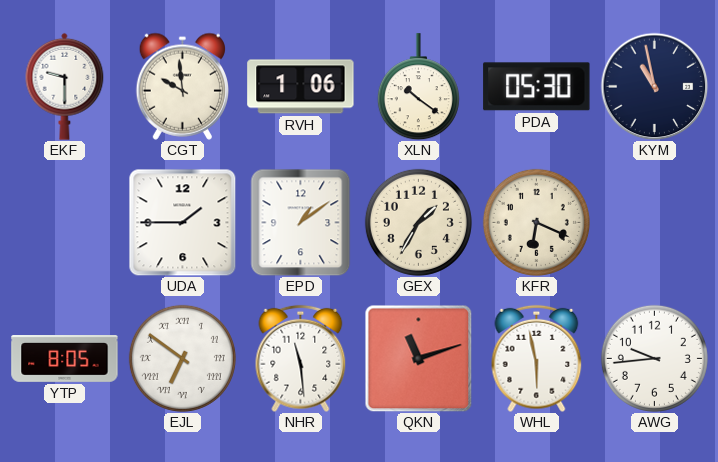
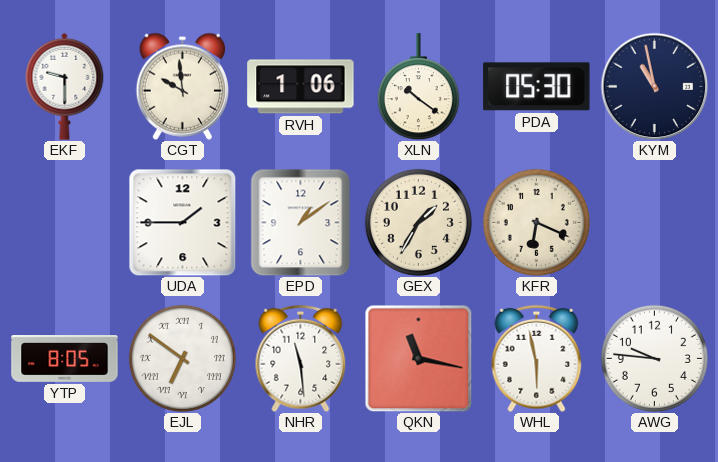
QKN: 11:12 -> 11:17
AWG: 9:44 -> 9:46
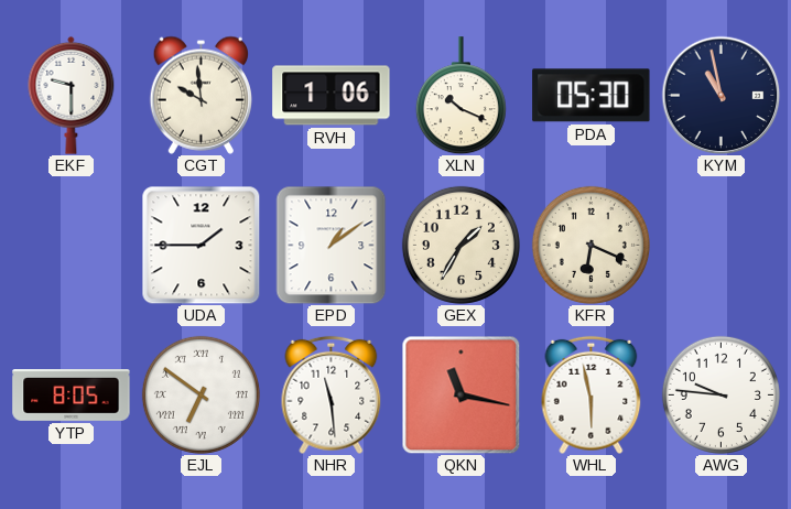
XLN: 10:21 -> 10:19
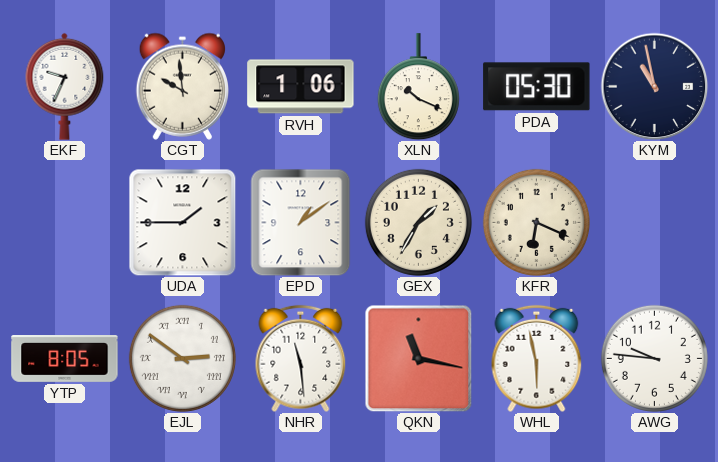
EKF: 9:30 -> 9:34
EJL: 6:51 -> 2:51
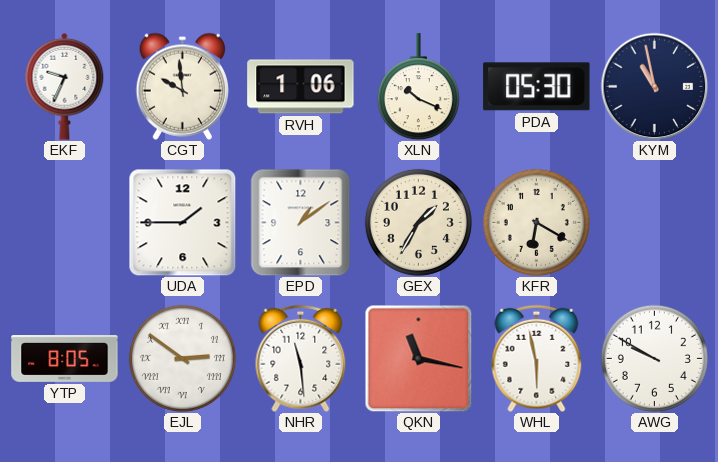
KFR: 6:19 -> 6:20
AWG: 9:46 -> 9:50
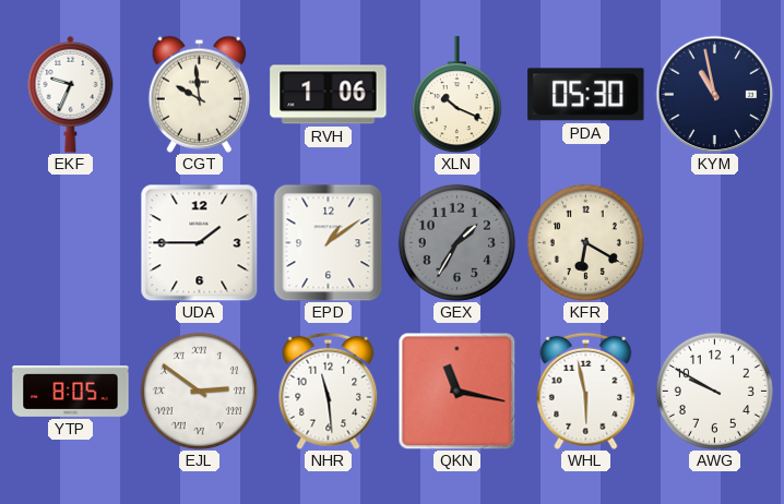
GEX dial: cream -> grey
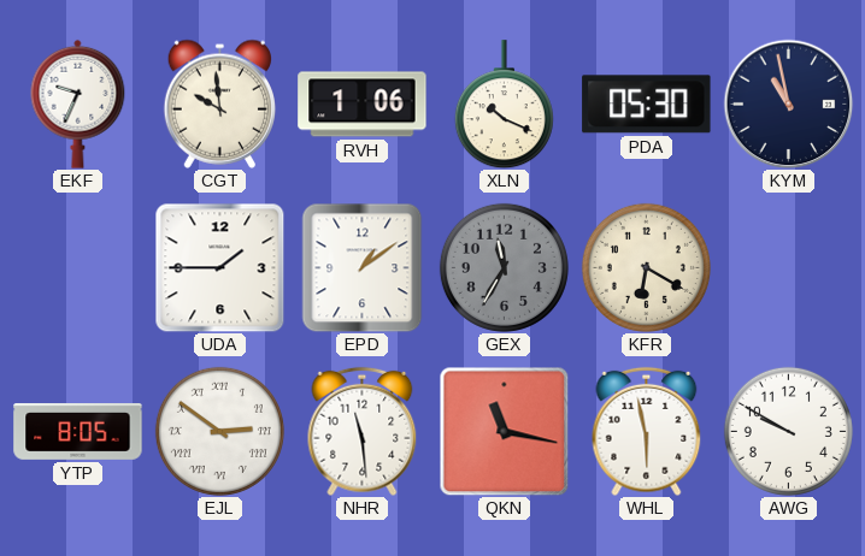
GEX: 1:35 -> 11:35
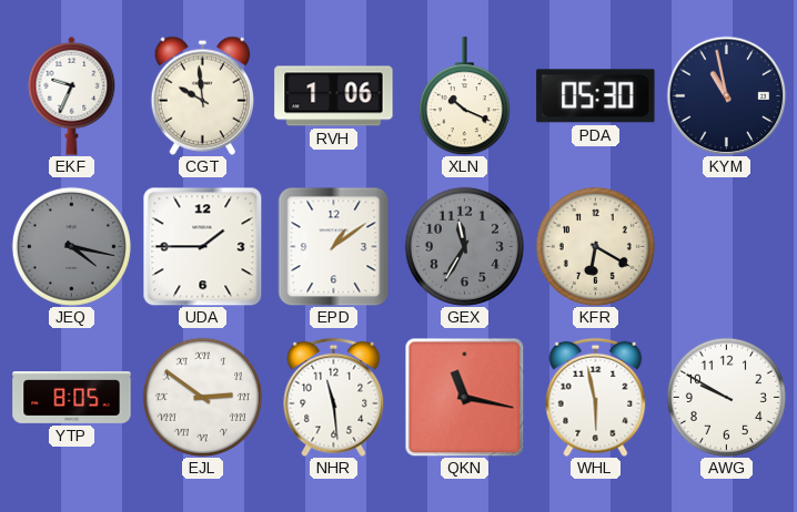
JEQ: none -> 4:17
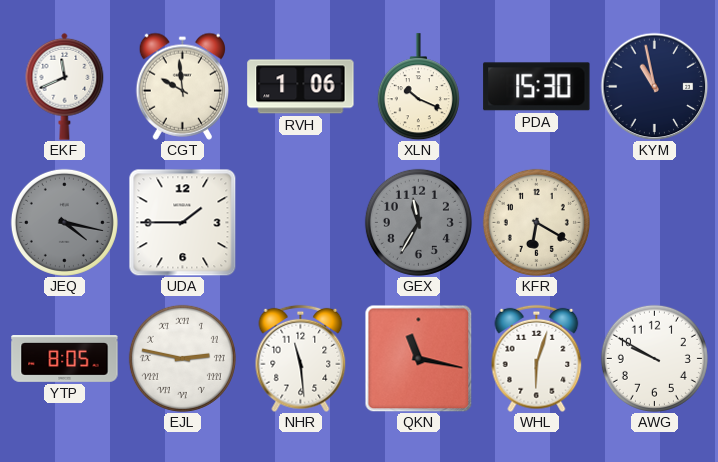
EKF: 9:34 -> 11:41
PDA: 05:30 -> 15:30
EPD: 1:09 -> none
EJL: 2:51 -> 2:47
WHL: 5:58 -> 6:03
